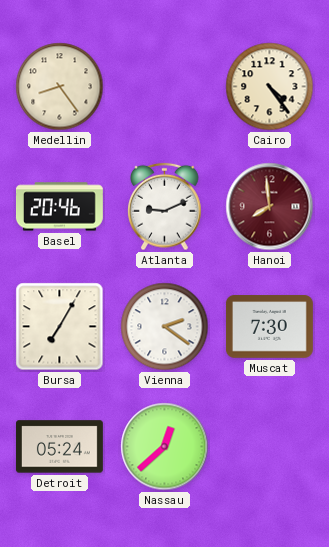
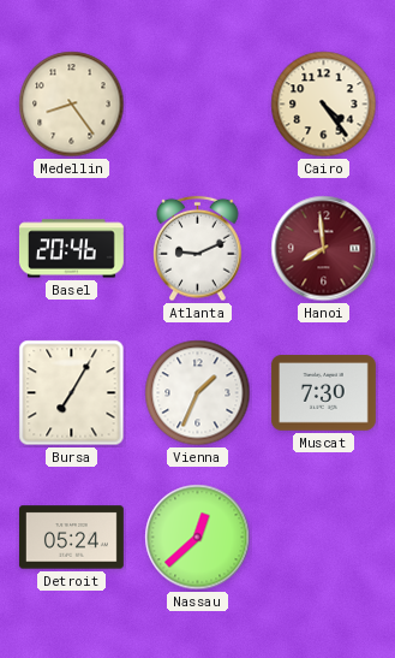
Vienna: 2:21 -> 1:34
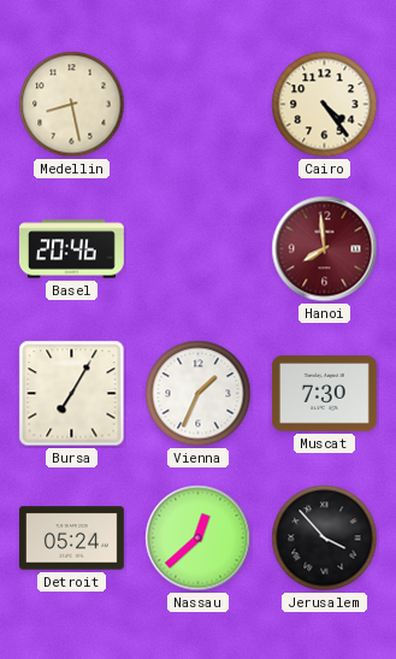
Medellin: 8:24 -> 8:28
Atlanta: 9:11 -> none
Jerusalem: none -> 3:53
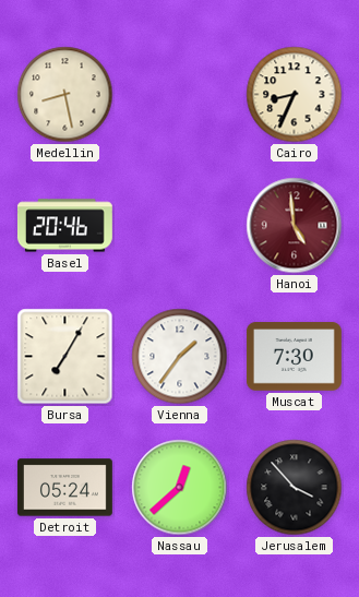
Cairo: 4:24 -> 8:34
Hanoi: 7:59 -> 4:59
Vienna: 1:34 -> 1:36
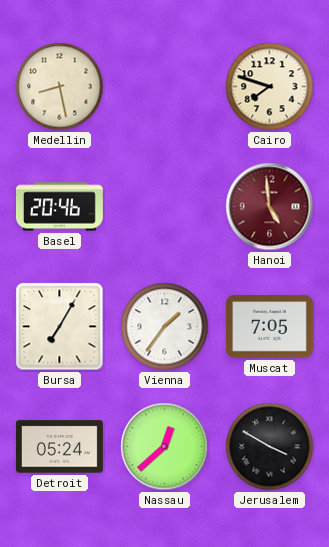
Cairo: 8:34 -> 7:48
Muscat: 7:30 -> 7:05
Jerusalem: 3:53 -> 3:50
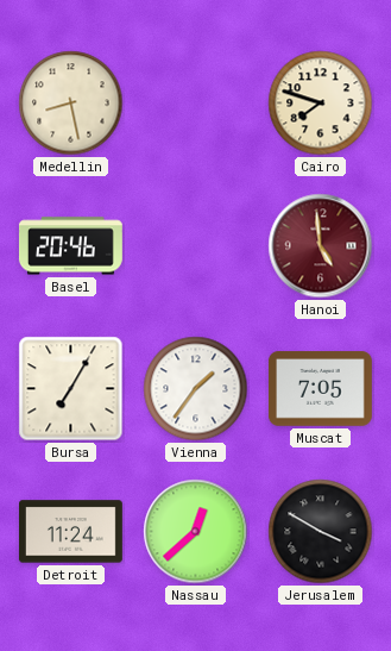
Detroit: 05:24 -> 11:24
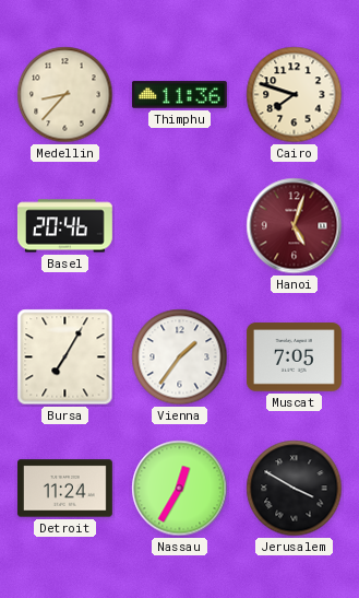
Medellin: 8:28 -> 8:37
Thimphu: none -> 11:36
Hanoi: 4:59 -> 5:03
Nassau: 12:38 -> 12:35
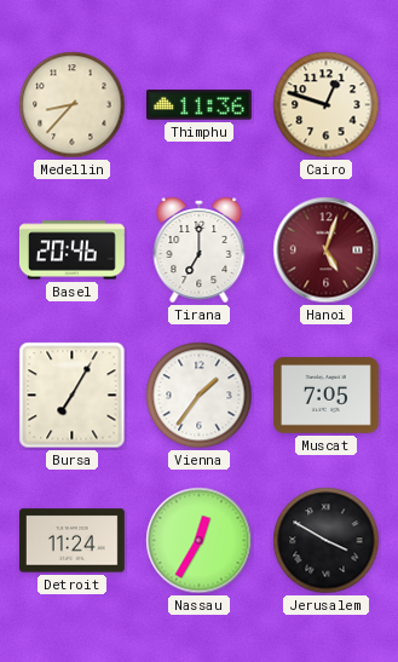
Cairo: 7:48 -> 12:48
Tirana: none -> 7:00
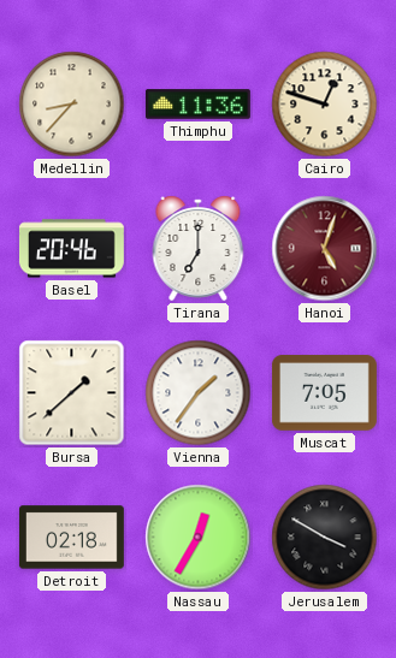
Bursa: 7:05 -> 1:38
Detroit: 11:24 -> 02:18
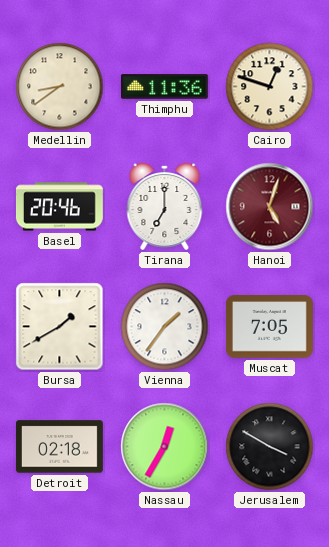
Medellin: 8:37 -> 8:39
Bursa: 1:38 -> 1:40
